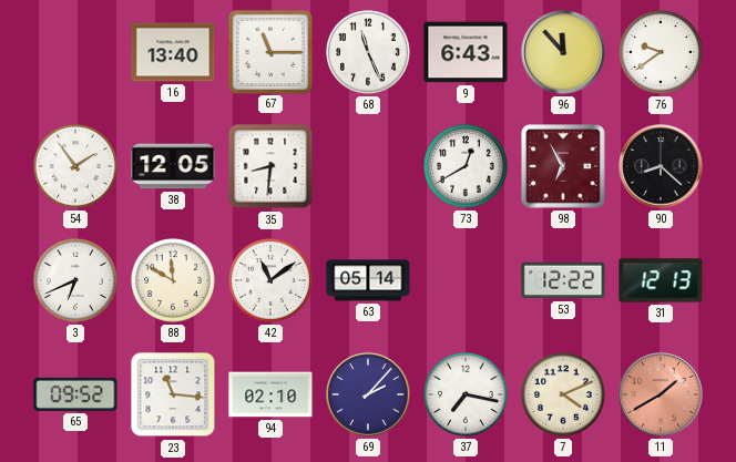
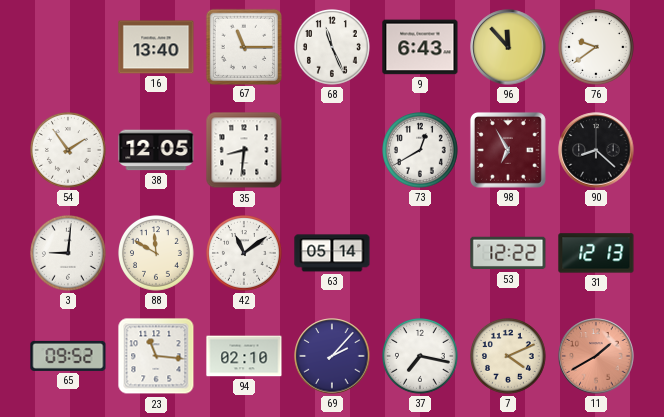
3: 6:41 -> 9:01
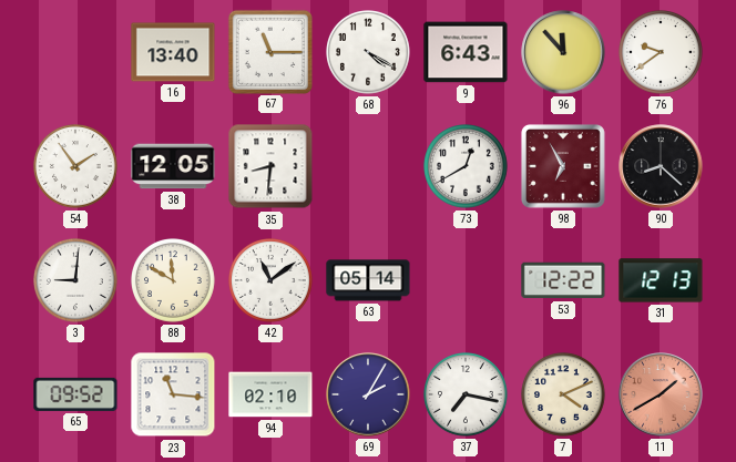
68: 11:26 -> 4:20
69: 2:07 -> 2:05
